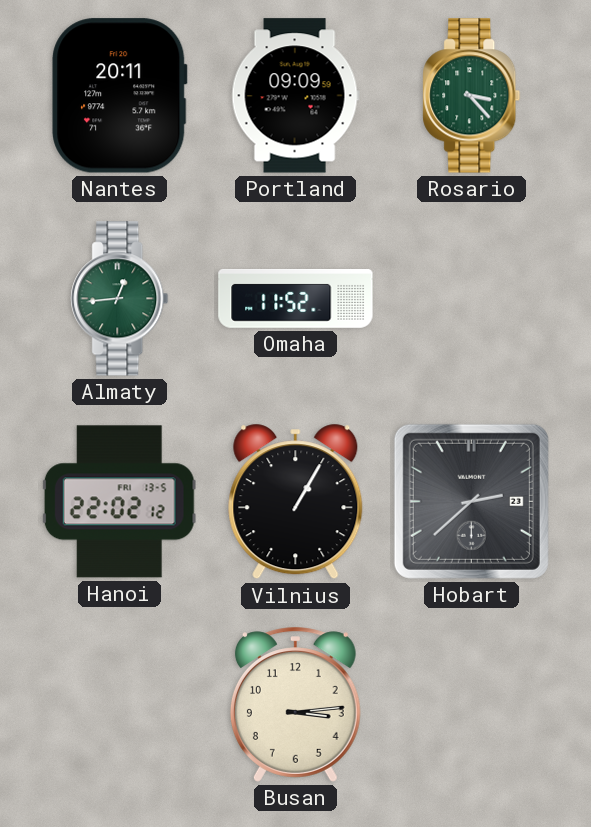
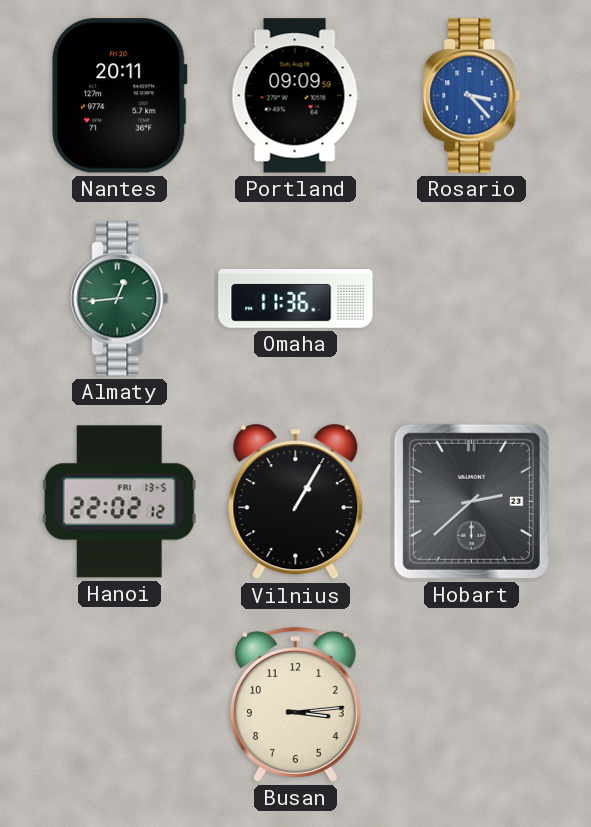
Rosario dial: green -> blue
Omaha: 11:52 -> 11:36
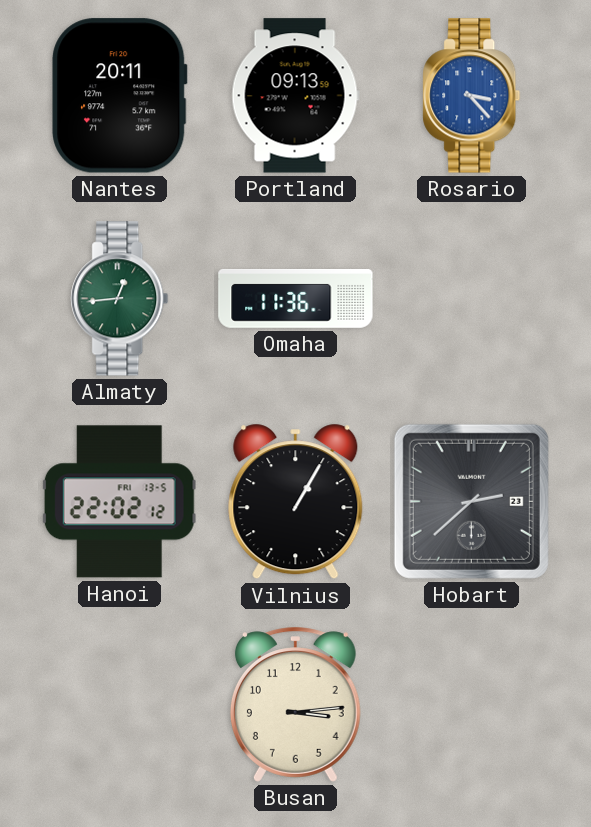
Portland: 09:09 -> 09:13
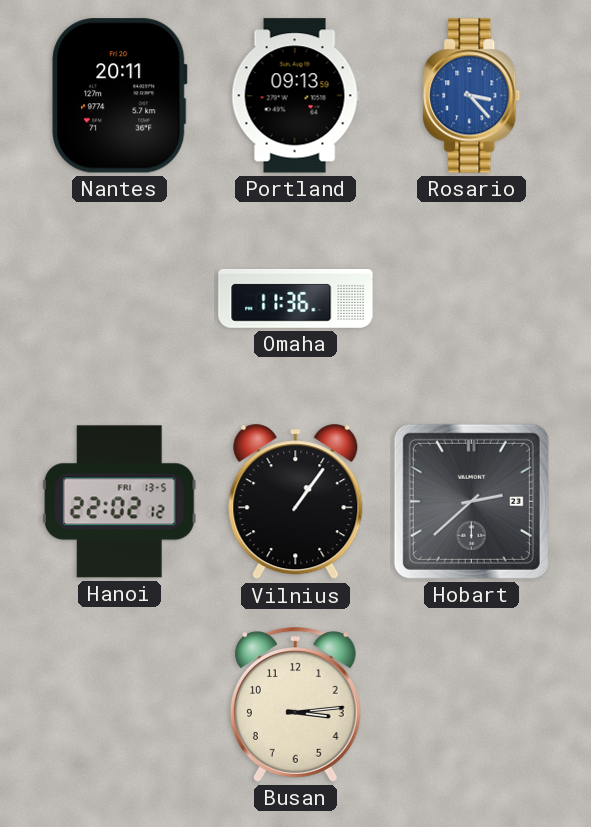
Almaty: 12:44 -> none
Vilnius: 1:05 -> 1:06
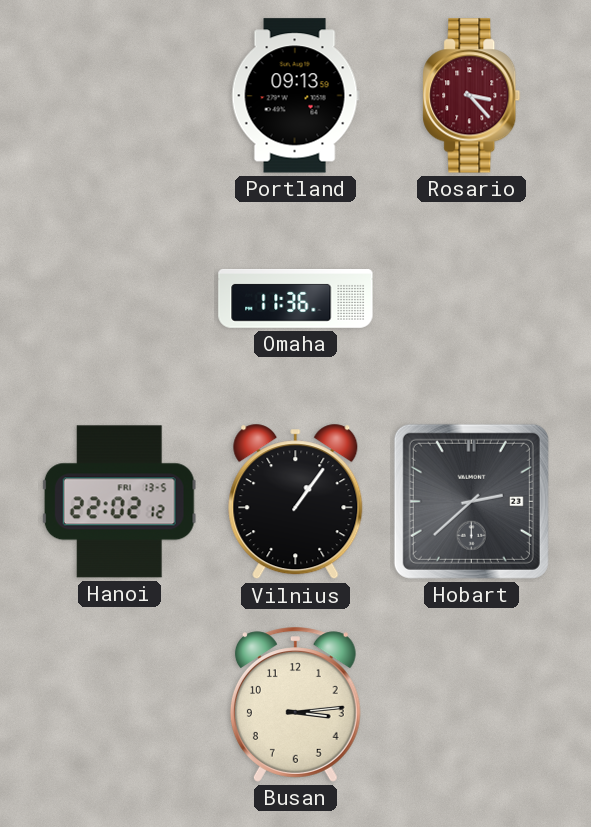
Nantes: 20:11 -> none
Rosario dial: blue -> burgundy
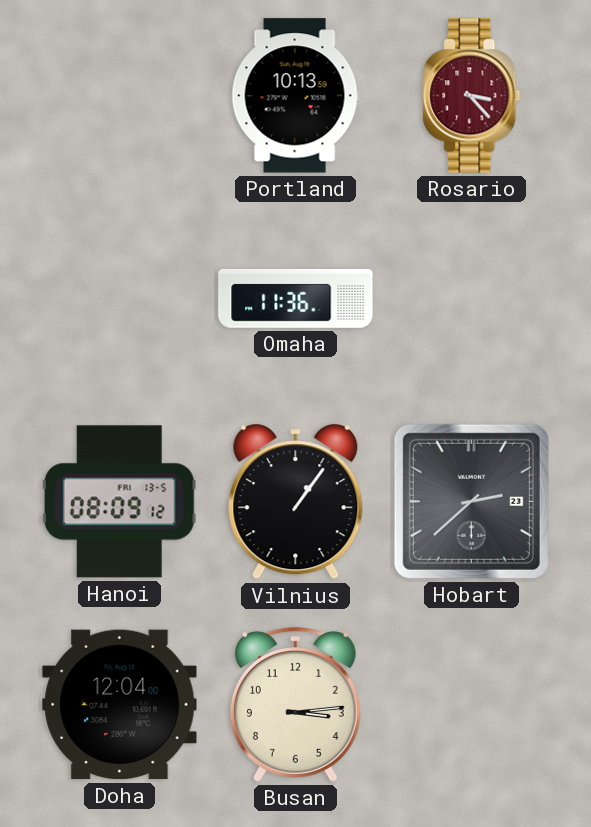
Portland: 09:13 -> 10:13
Hanoi: 22:02 -> 08:09
Doha: none -> 12:04
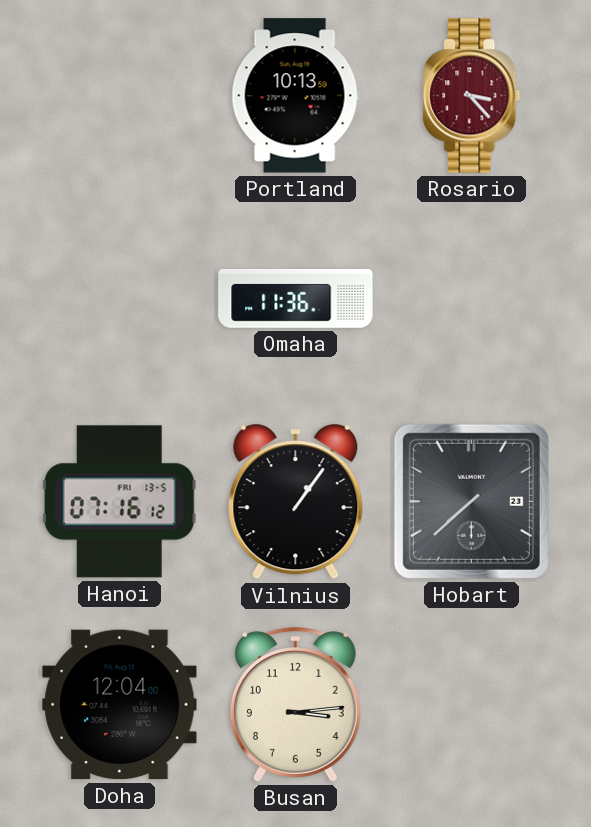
Hanoi: 08:09 -> 07:16
Hobart: 2:38 -> 7:38
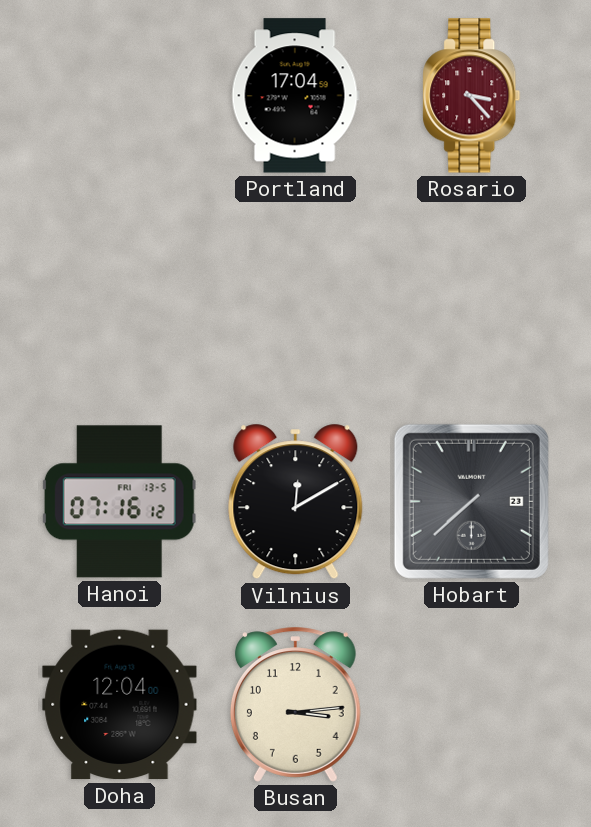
Portland: 10:13 -> 17:04
Omaha: 11:36 -> none
Vilnius: 1:06 -> 12:10
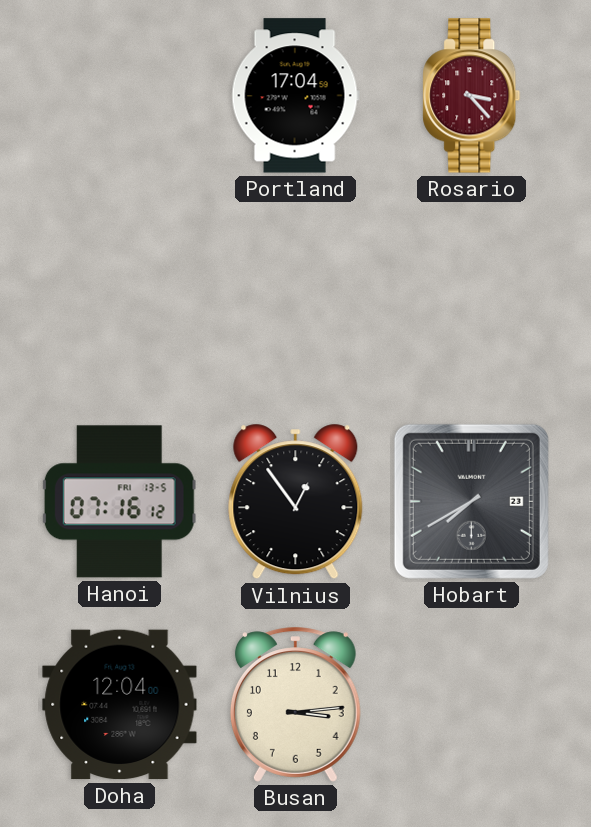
Vilnius: 12:10 -> 12:54
Hobart: 7:38 -> 7:40
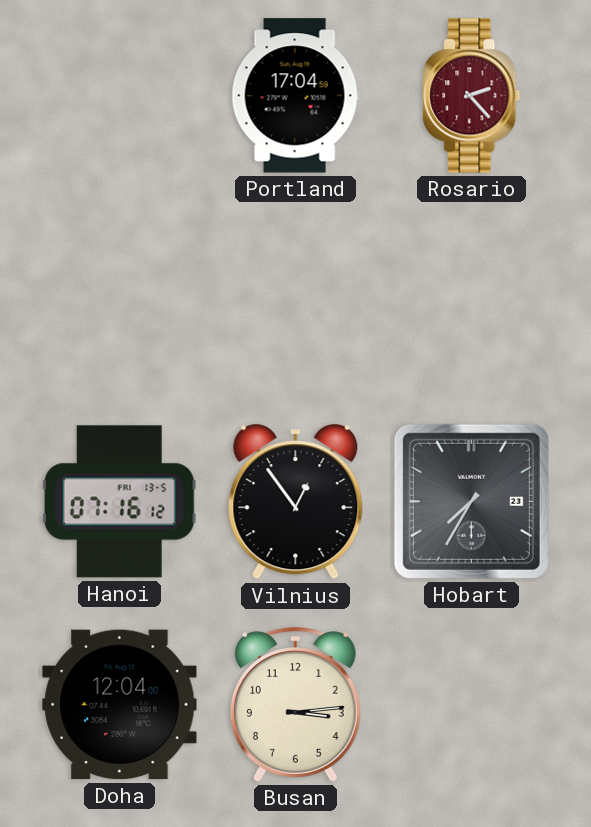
Rosario: 3:23 -> 2:23
Hobart: 7:40 -> 7:35
